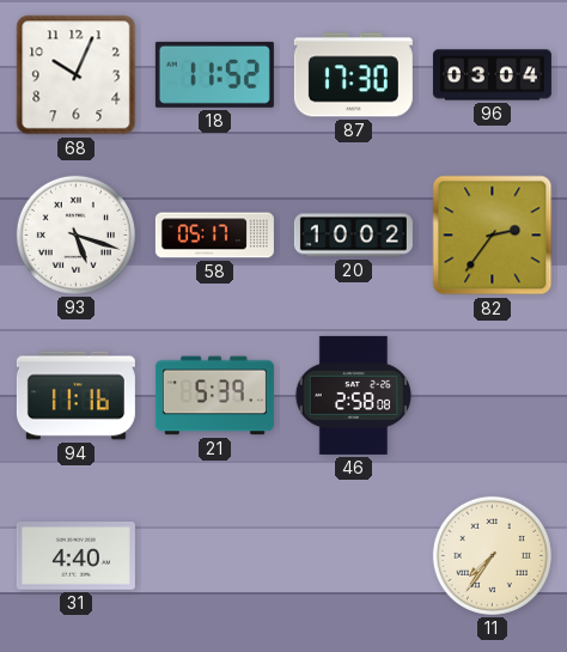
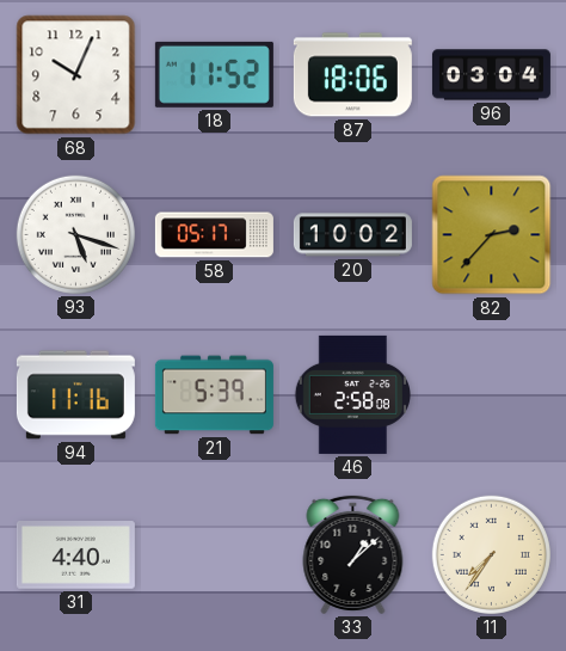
87: 17:30 -> 18:06
82: 2:36 -> 2:37
33: none -> 1:08
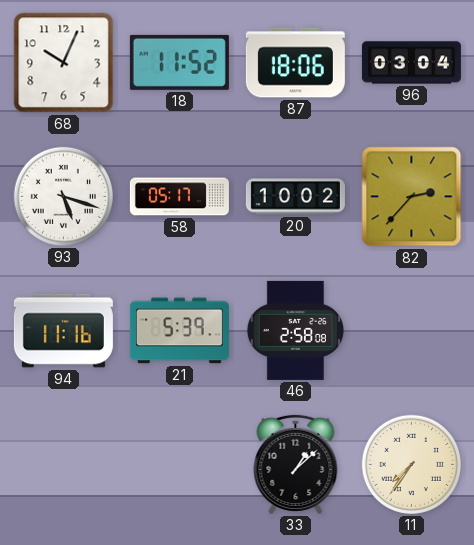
31: 4:40 -> none
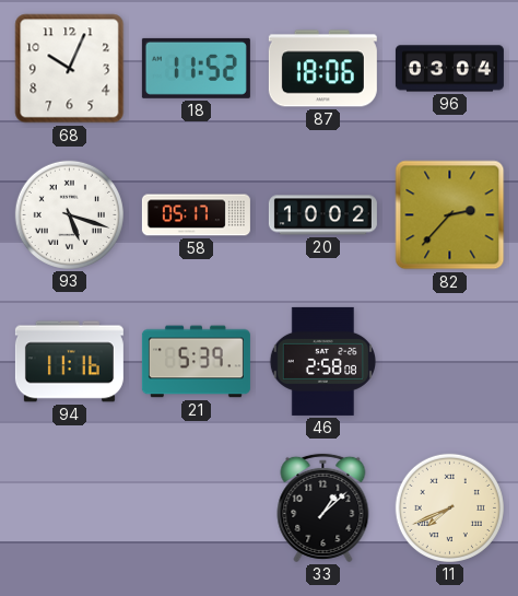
11: 7:36 -> 7:41
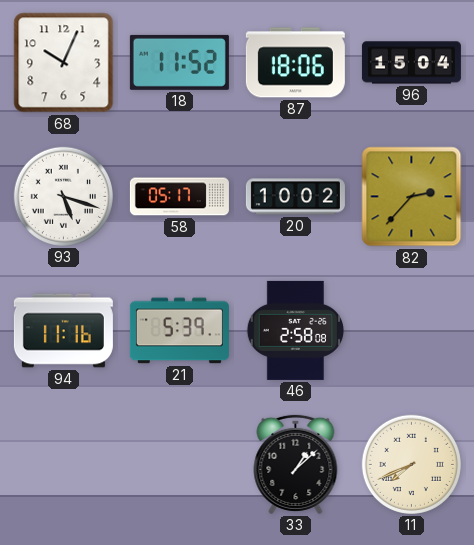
96: 03:04 -> 15:04
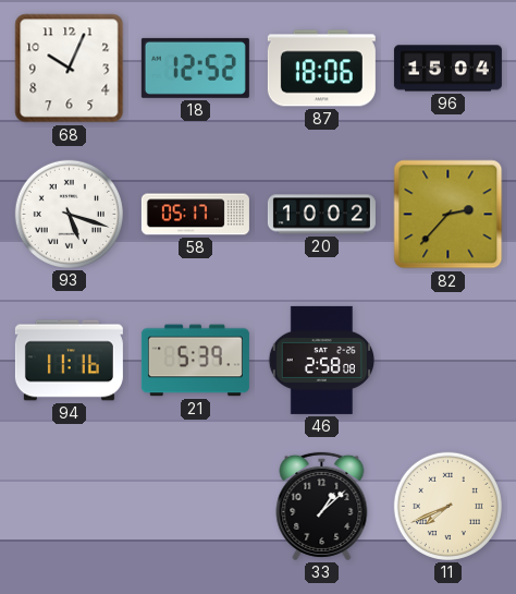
18: 11:52 -> 12:52
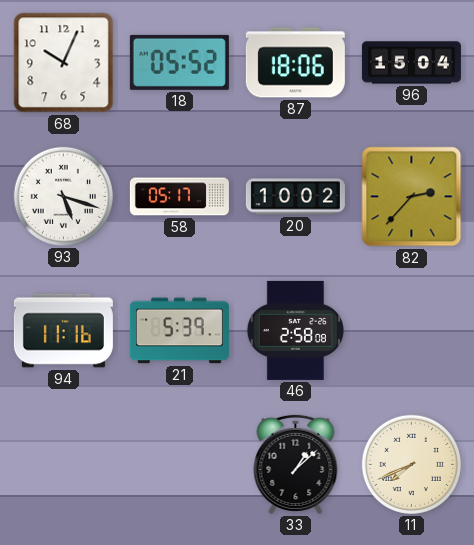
18: 12:52 -> 05:52
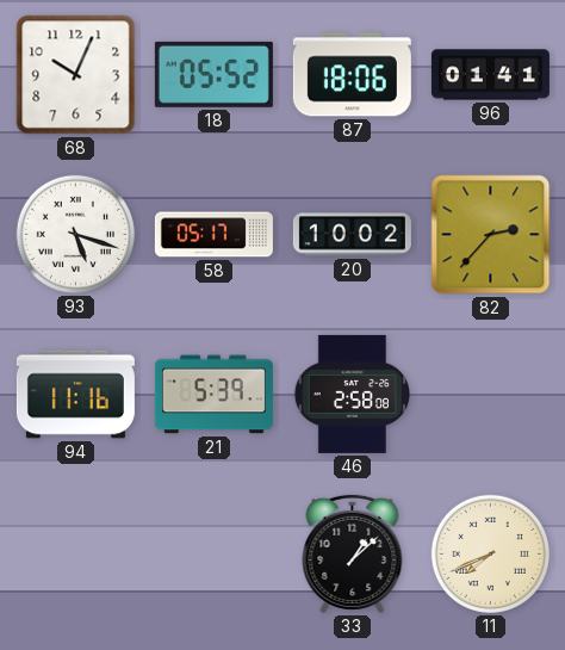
96: 15:04 -> 01:41
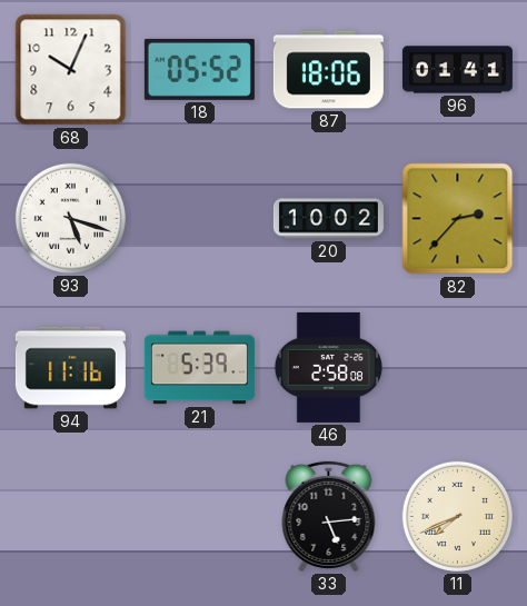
58: 05:17 -> none
33: 1:08 -> 5:14
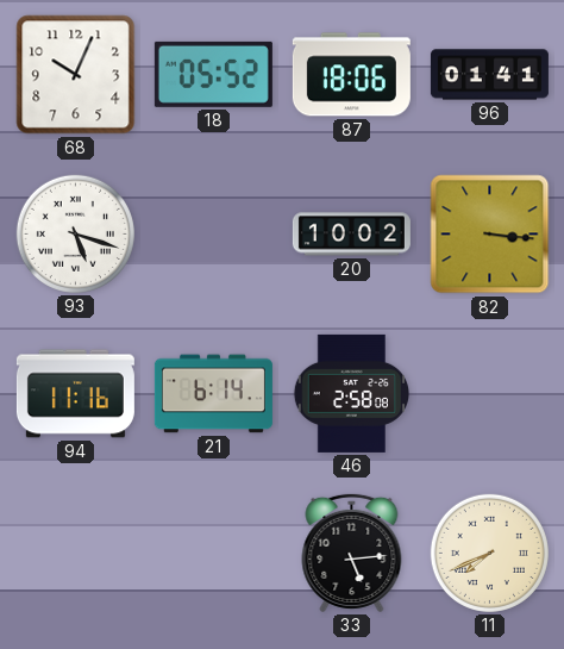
82: 2:37 -> 3:16
21: 5:39 -> 6:14
